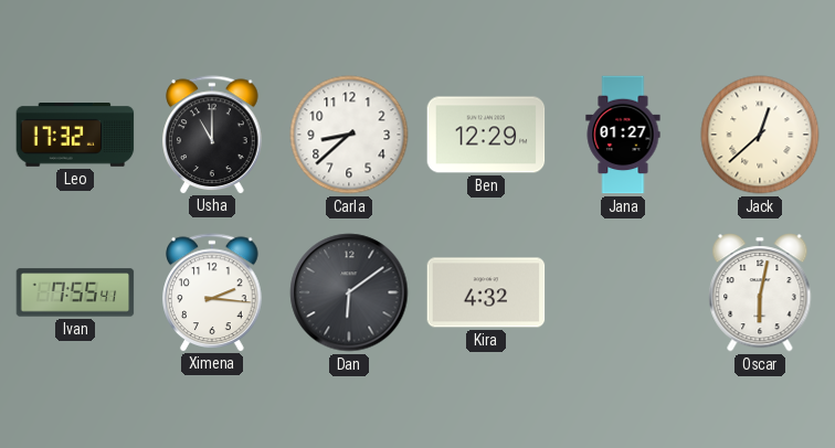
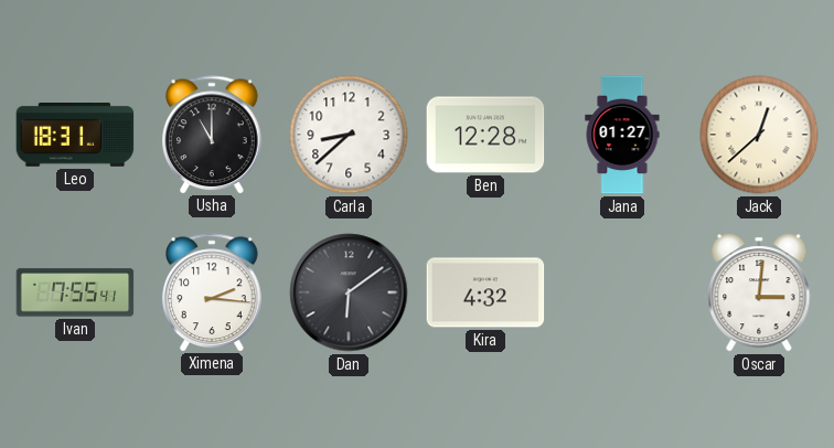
Leo: 17:32 -> 18:31
Ben: 12:29 -> 12:28
Oscar: 6:02 -> 3:01
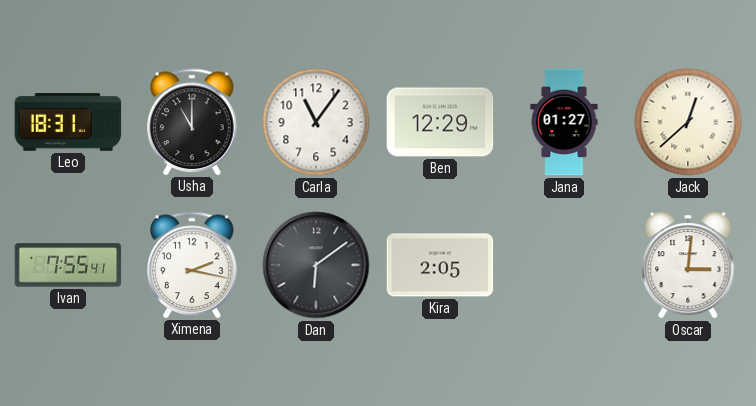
Carla: 8:38 -> 11:06
Ben: 12:28 -> 12:29
Ximena: 2:16 -> 2:17
Kira: 4:32 -> 2:05
